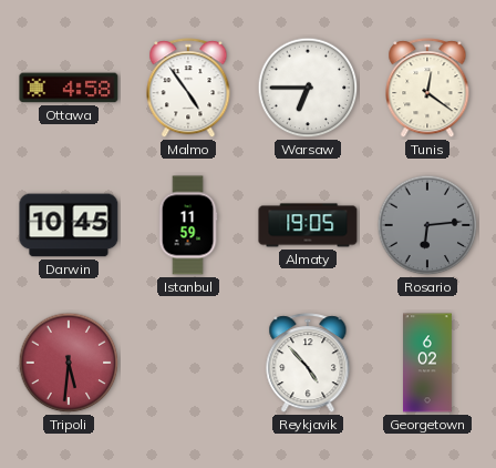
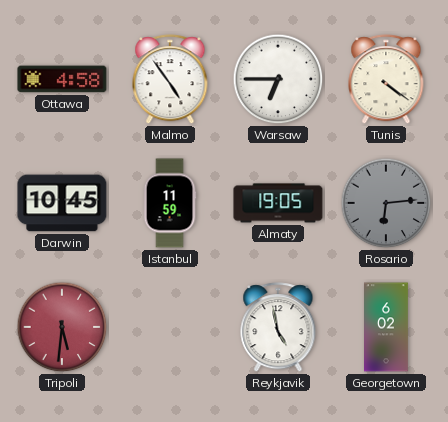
Tunis: 12:21 -> 4:21
Reykjavik: 4:53 -> 4:58
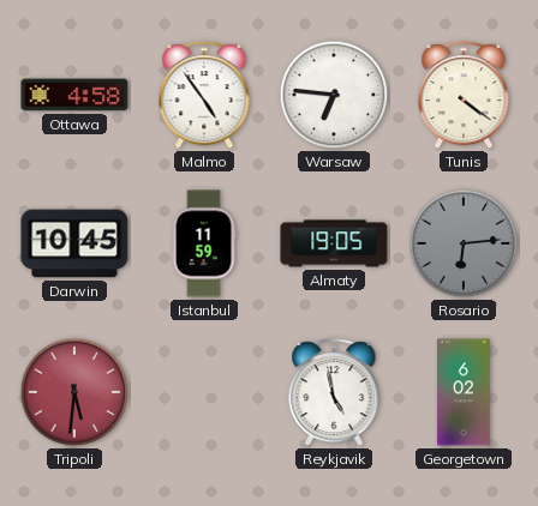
Warsaw: 6:45 -> 6:46
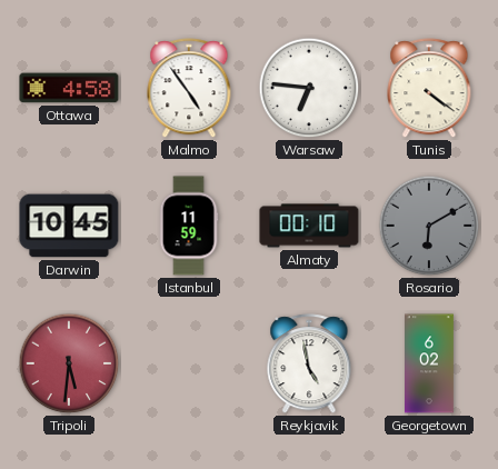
Almaty: 19:05 -> 00:10
Rosario: 6:14 -> 6:10
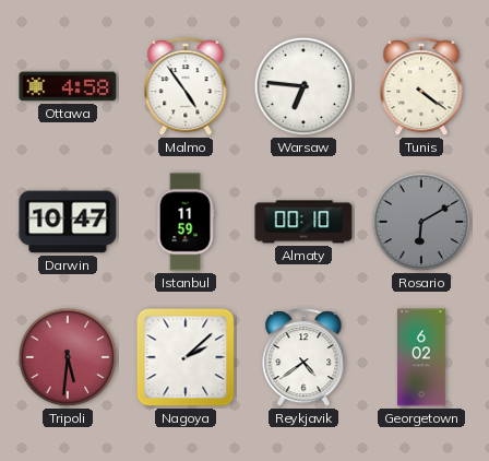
Darwin: 10:45 -> 10:47
Nagoya: none -> 2:08
Reykjavik: 4:58 -> 4:39
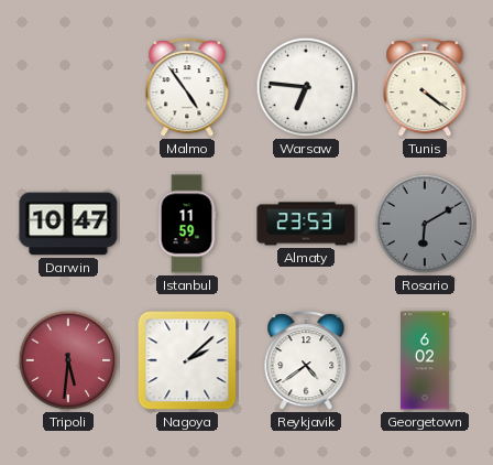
Ottawa: 4:58 -> none
Almaty: 00:10 -> 23:53
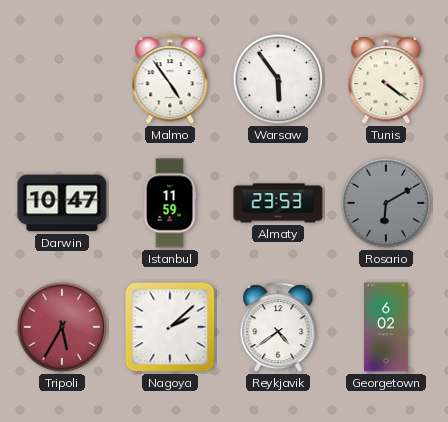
Warsaw: 6:46 -> 5:54
Tripoli: 5:31 -> 5:35
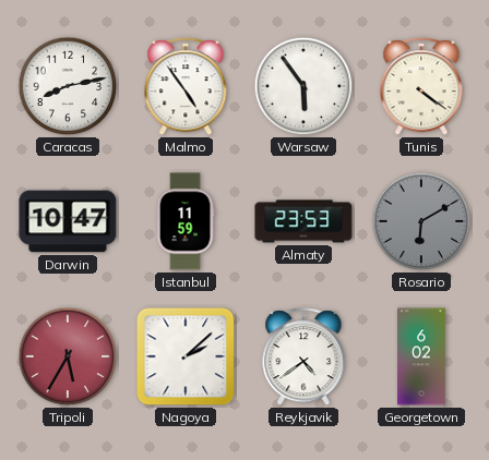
Caracas: none -> 8:13
